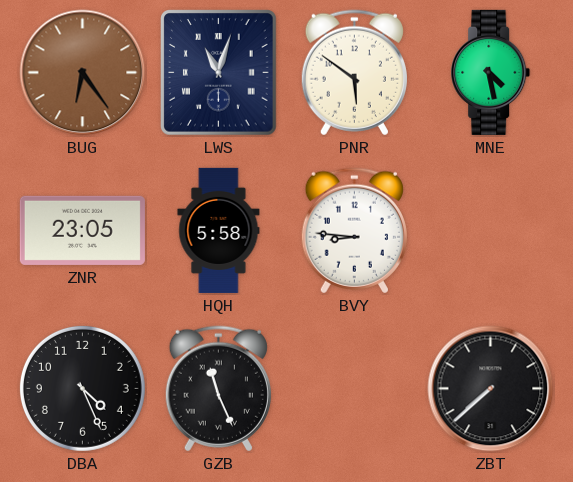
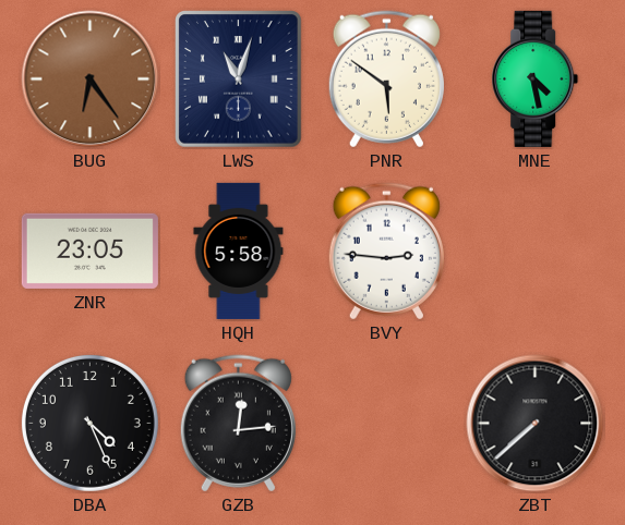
BVY: 8:46 -> 2:46
GZB: 11:26 -> 12:14
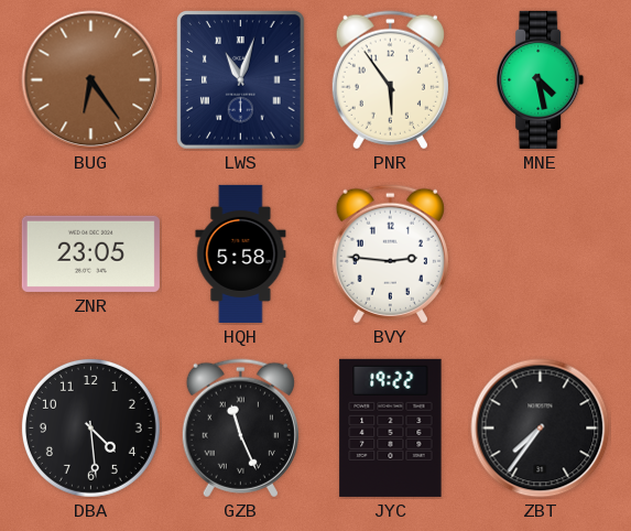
PNR: 5:51 -> 5:54
DBA: 4:26 -> 4:29
GZB: 12:14 -> 11:26
JYC: none -> 19:22
ZBT: 7:38 -> 7:36
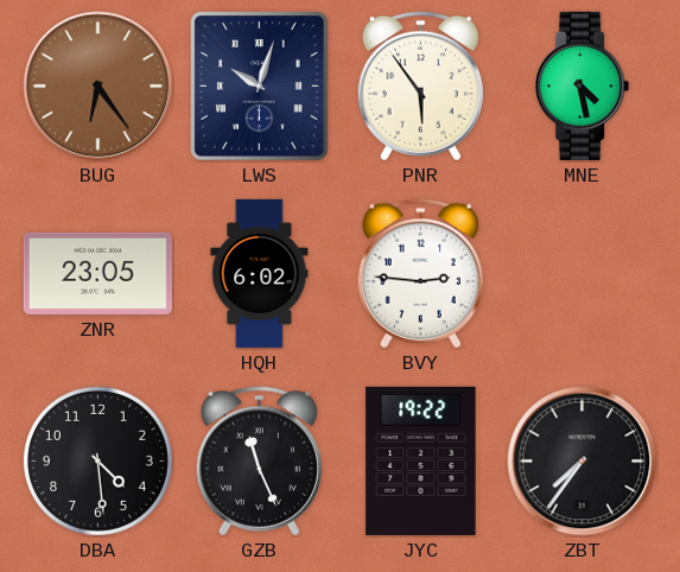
LWS: 11:03 -> 10:03
HQH: 5:58 -> 6:02
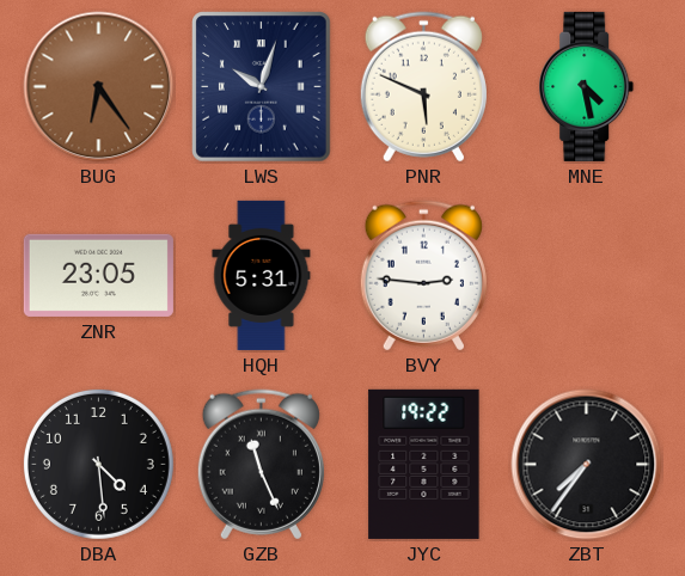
PNR: 5:54 -> 5:49
HQH: 6:02 -> 5:31
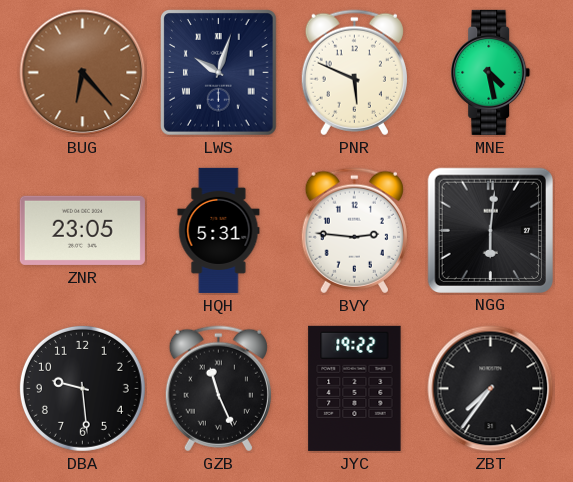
BUG: 6:24 -> 6:23
NGG: none -> 6:01
DBA: 4:29 -> 9:29
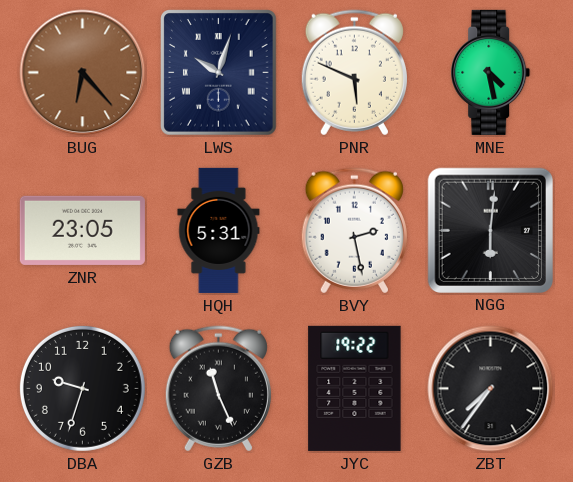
BVY: 2:46 -> 2:28
DBA: 9:29 -> 9:33
